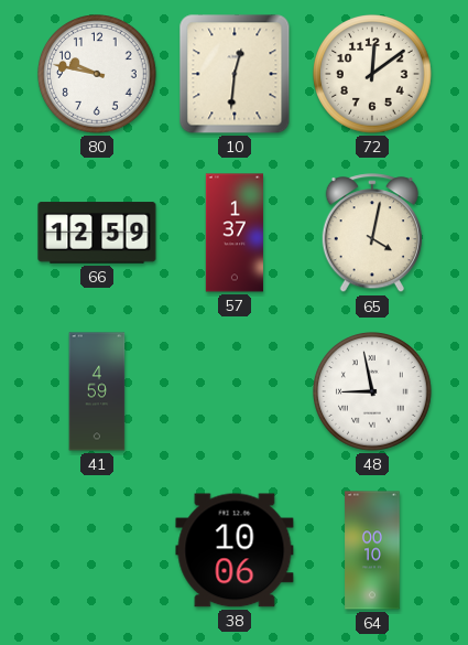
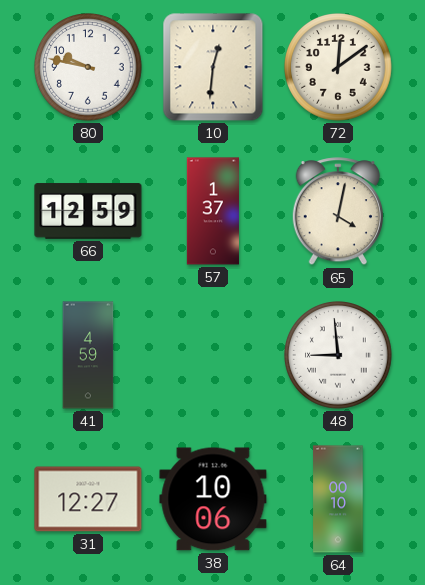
48: 8:58 -> 8:59
31: none -> 12:27
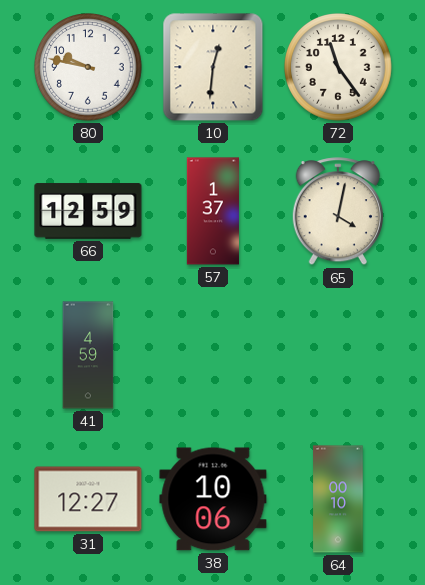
72: 12:09 -> 11:24
48: 8:59 -> none
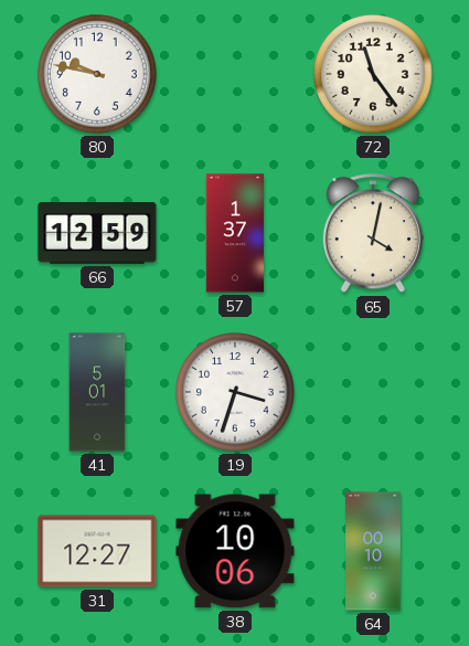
10: 12:31 -> none
41: 4:59 -> 5:01
19: none -> 3:33
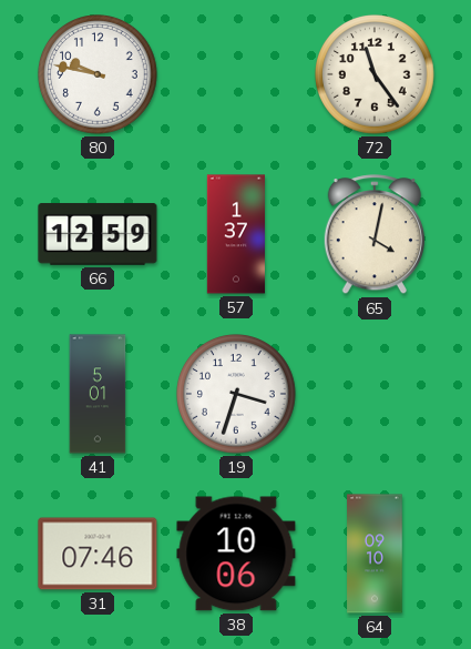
31: 12:27 -> 07:46
64: 00:10 -> 09:10
